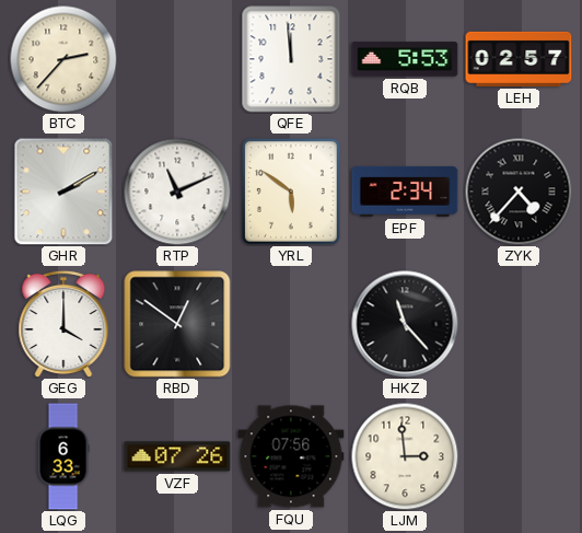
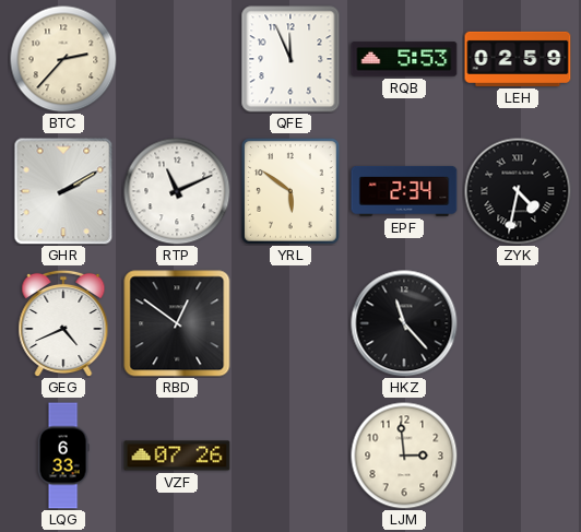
QFE: 11:59 -> 11:56
LEH: 02:57 -> 02:59
ZYK: 4:37 -> 4:32
GEG: 4:00 -> 4:41
FQU: 07:56 -> none
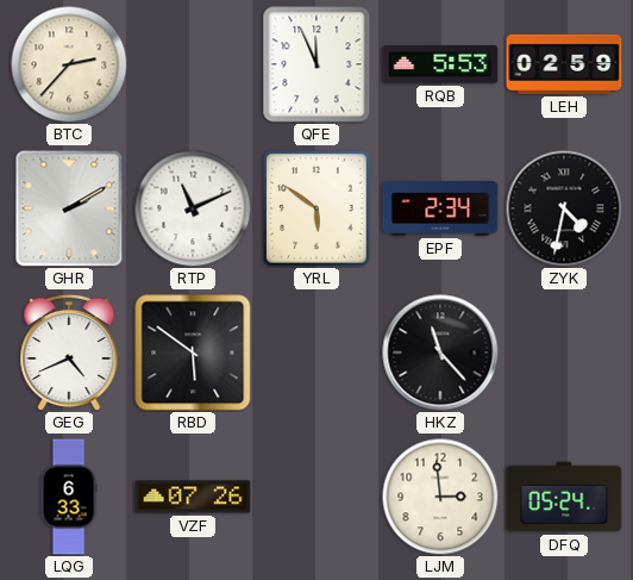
RBD: 12:51 -> 5:51
DFQ: none -> 05:24
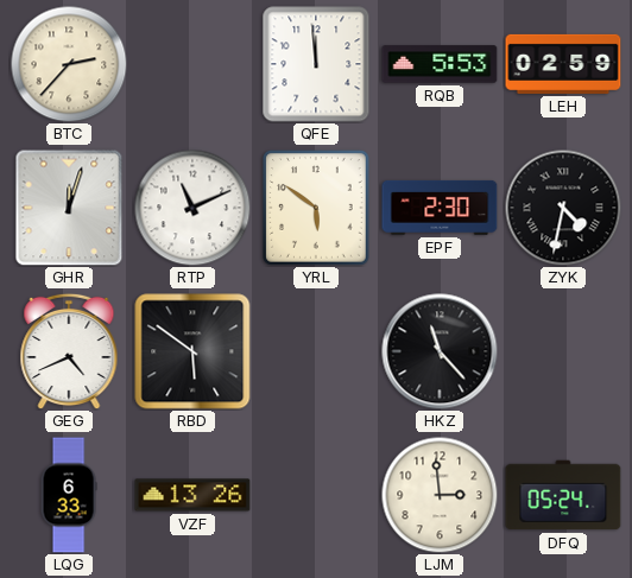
QFE: 11:56 -> 11:59
GHR: 2:10 -> 12:03
EPF: 2:34 -> 2:30
VZF: 07:26 -> 13:26
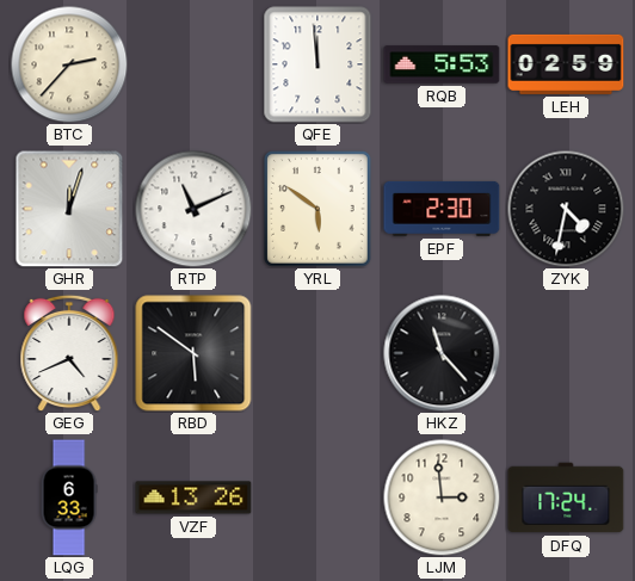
DFQ: 05:24 -> 17:24
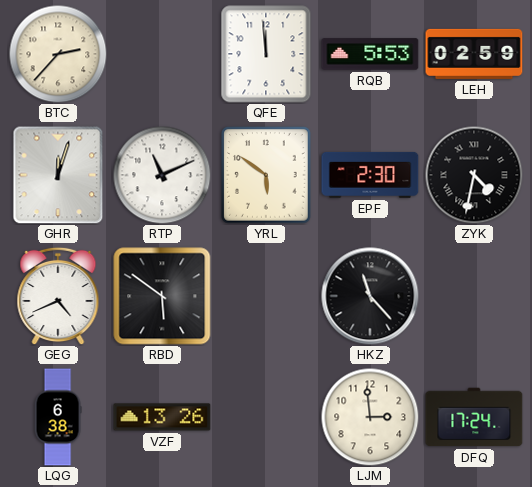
LQG: 6:33 -> 6:38
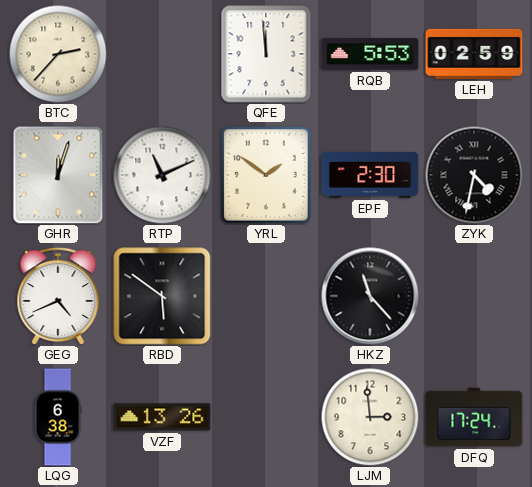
YRL: 5:51 -> 1:51
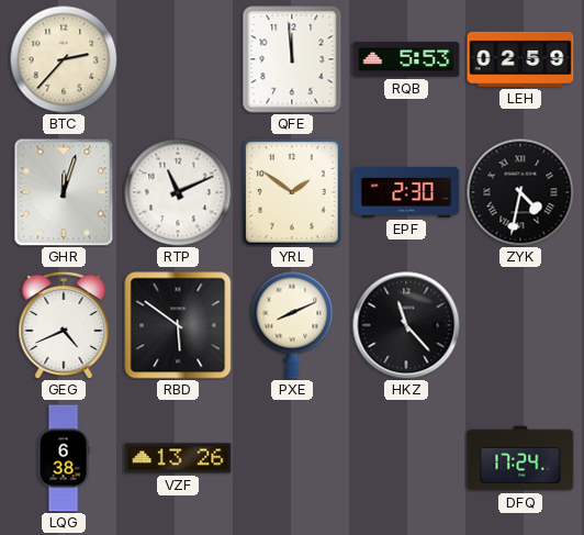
PXE: none -> 8:11
LJM: 2:59 -> none
